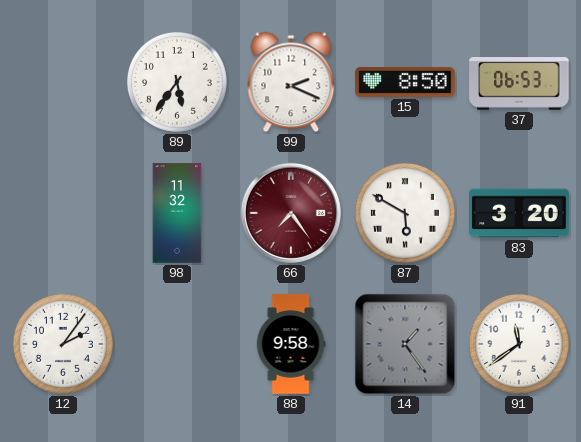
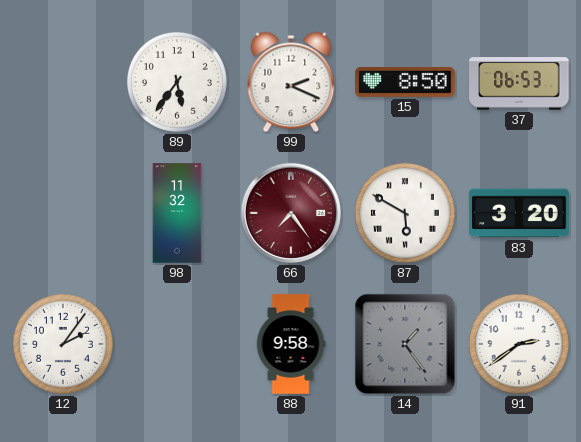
91: 11:39 -> 2:39
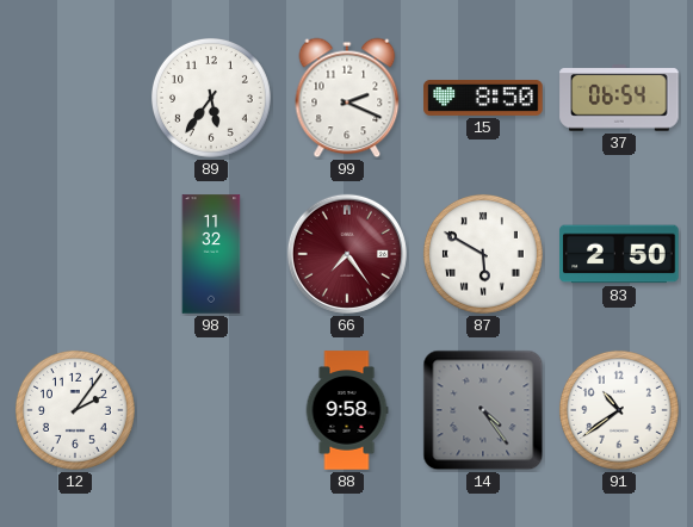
37: 06:53 -> 06:54
83: 3:20 -> 2:50
14: 1:24 -> 4:24
91: 2:39 -> 10:39
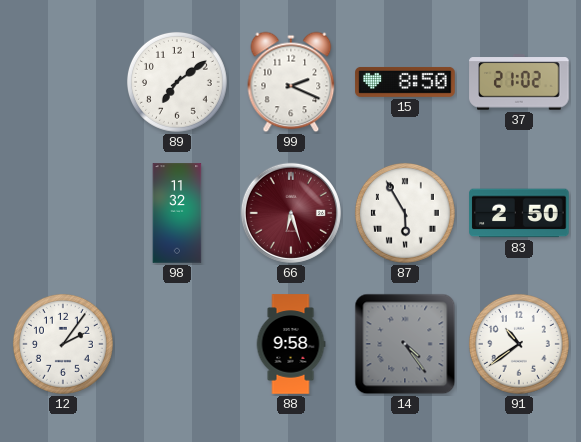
89: 5:36 -> 7:09
37: 06:54 -> 21:02
66: 7:24 -> 6:27
87: 5:50 -> 5:55
